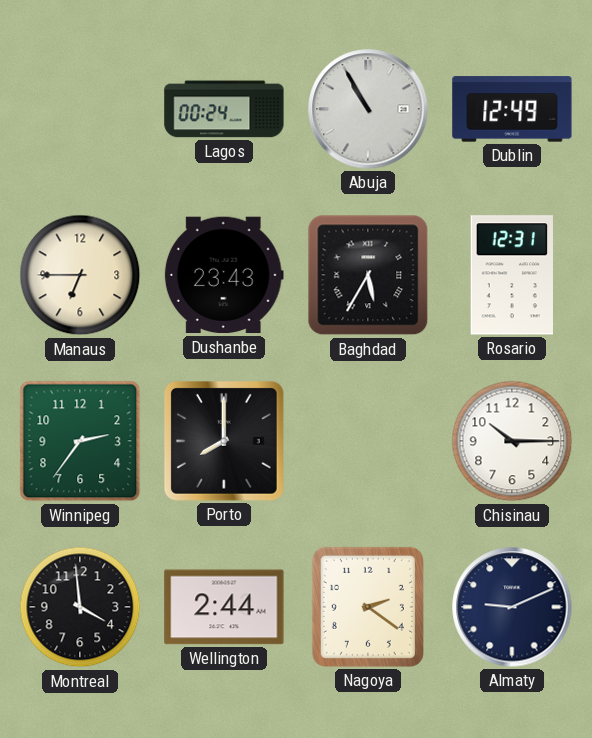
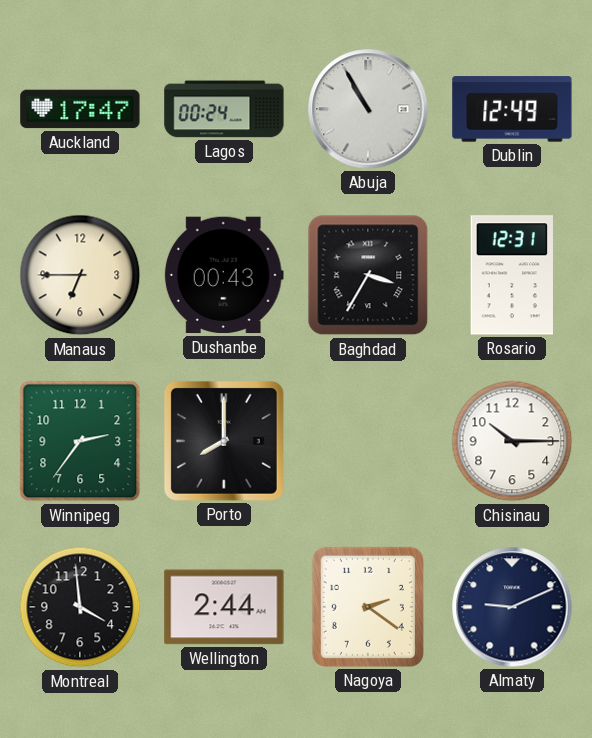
Auckland: none -> 17:47
Dushanbe: 23:43 -> 00:43
Baghdad: 5:35 -> 3:35
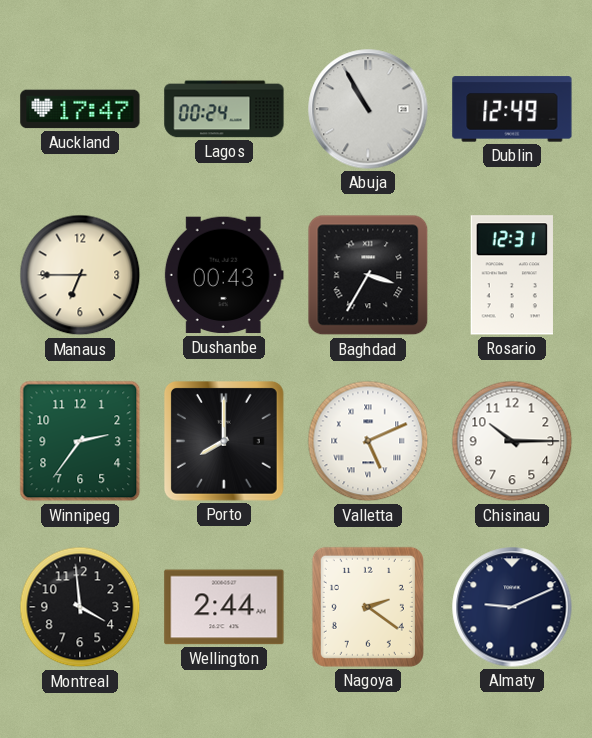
Valletta: none -> 5:11
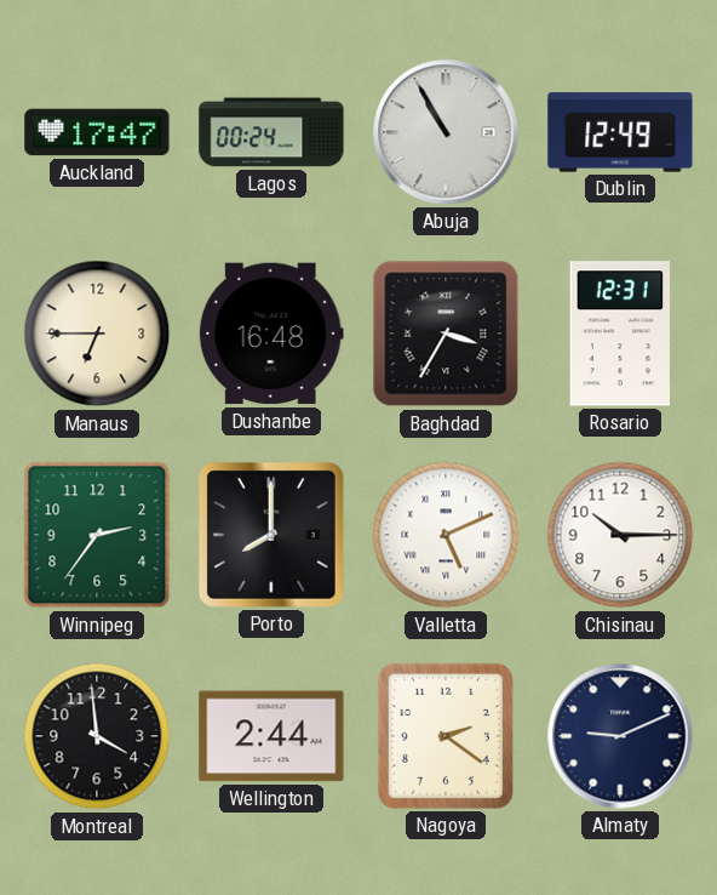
Dushanbe: 00:43 -> 16:48
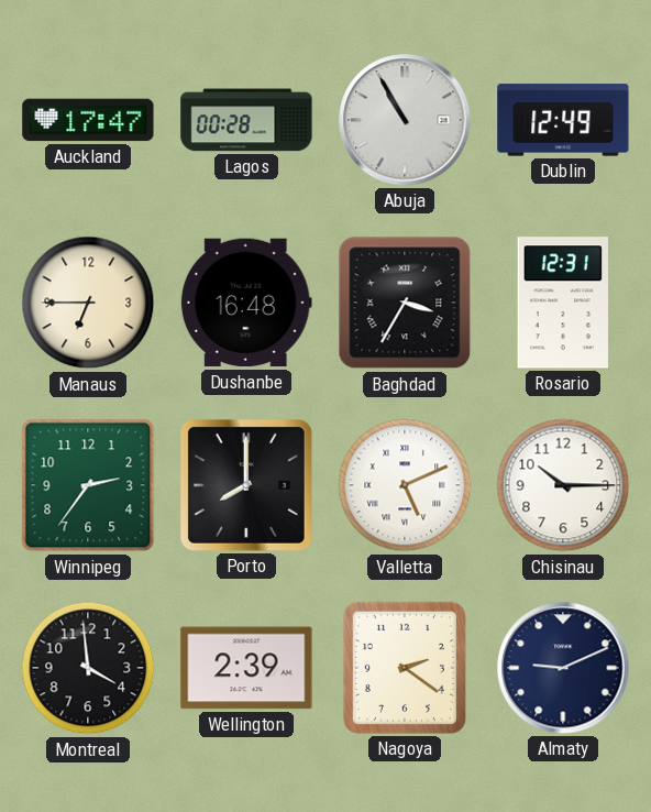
Lagos: 00:24 -> 00:28
Wellington: 2:44 -> 2:39
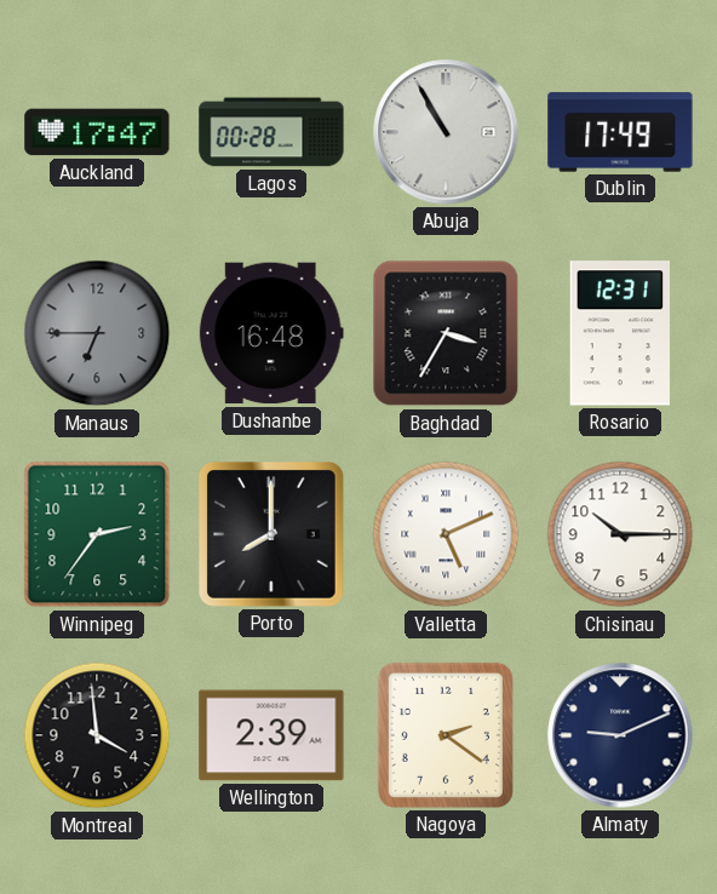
Dublin: 12:49 -> 17:49
Manaus dial: cream -> grey
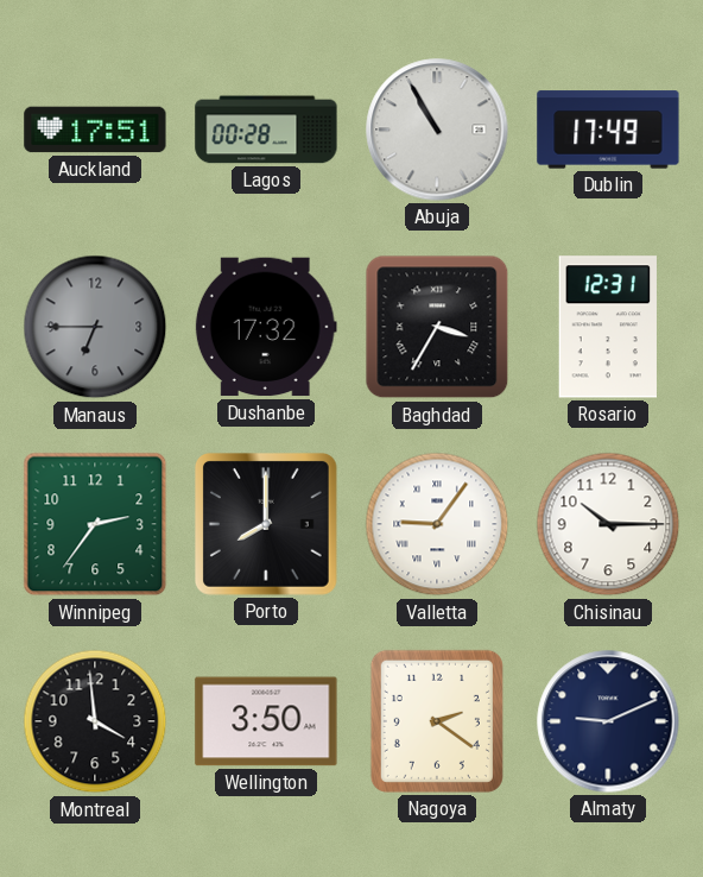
Auckland: 17:47 -> 17:51
Dushanbe: 16:48 -> 17:32
Valletta: 5:11 -> 9:06
Wellington: 2:39 -> 3:50
